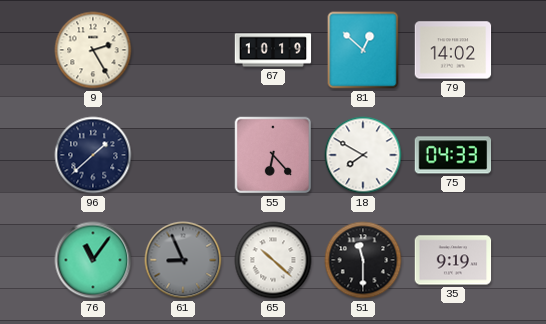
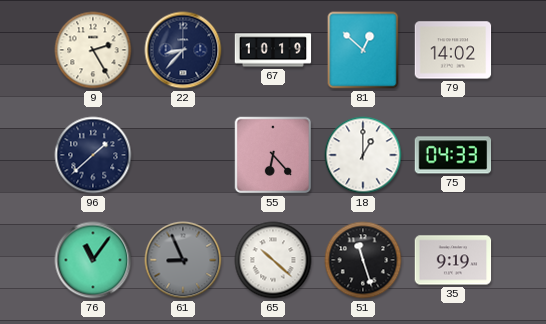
22: none -> 8:37
18: 7:50 -> 1:00
51: 11:30 -> 11:27
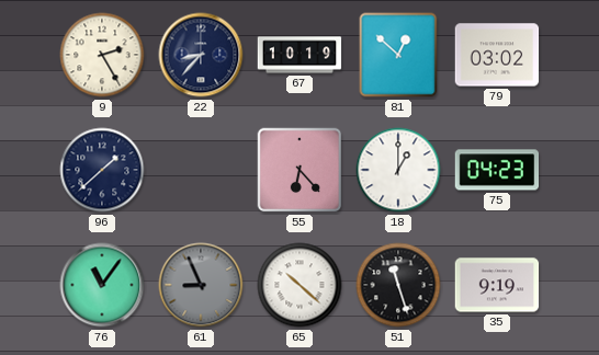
79: 14:02 -> 03:02
75: 04:33 -> 04:23
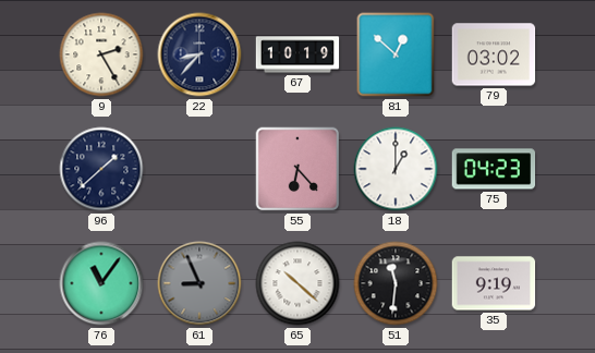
51: 11:27 -> 11:31
